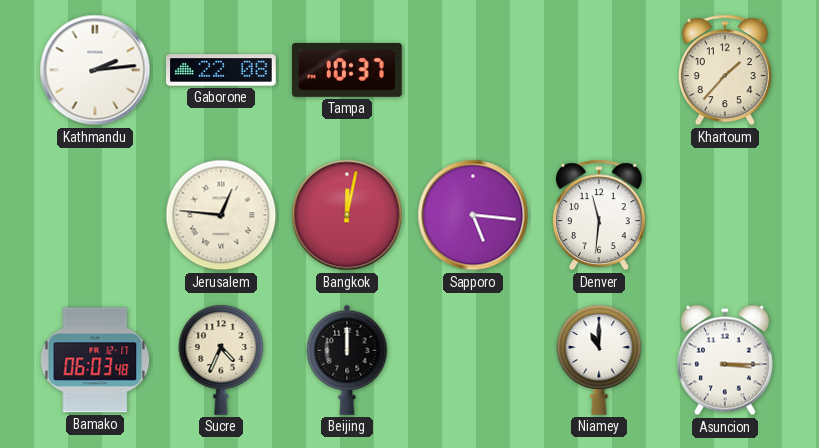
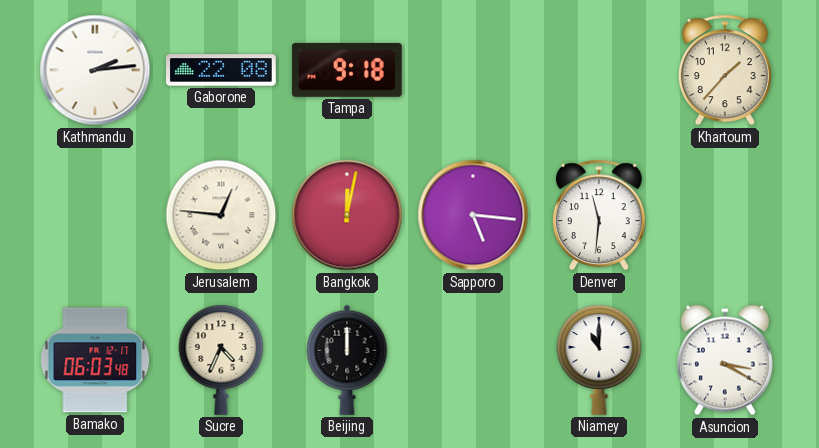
Tampa: 10:37 -> 9:18
Asuncion: 3:15 -> 3:20
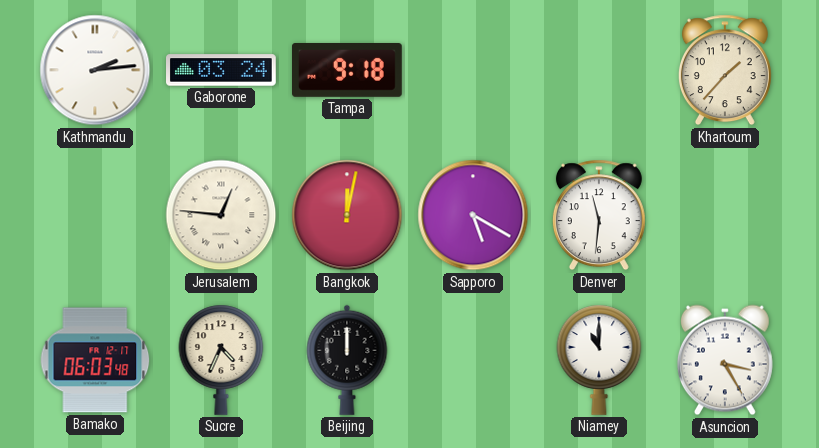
Gaborone: 22:08 -> 03:24
Sapporo: 5:16 -> 5:20
Asuncion: 3:20 -> 3:25
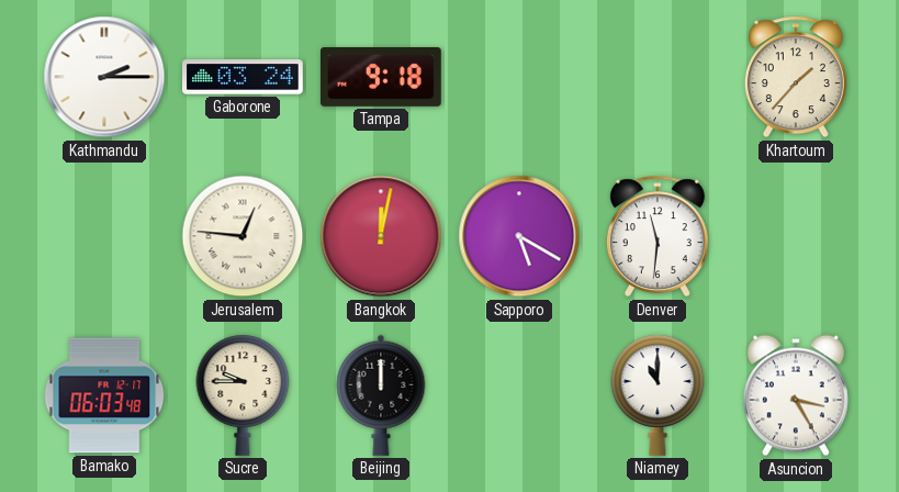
Kathmandu: 2:14 -> 2:15
Sucre: 4:34 -> 9:45
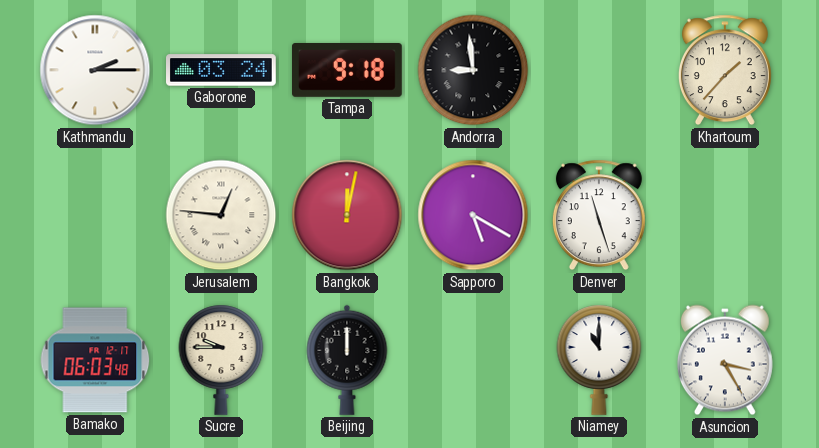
Andorra: none -> 8:59
Denver: 11:31 -> 11:27
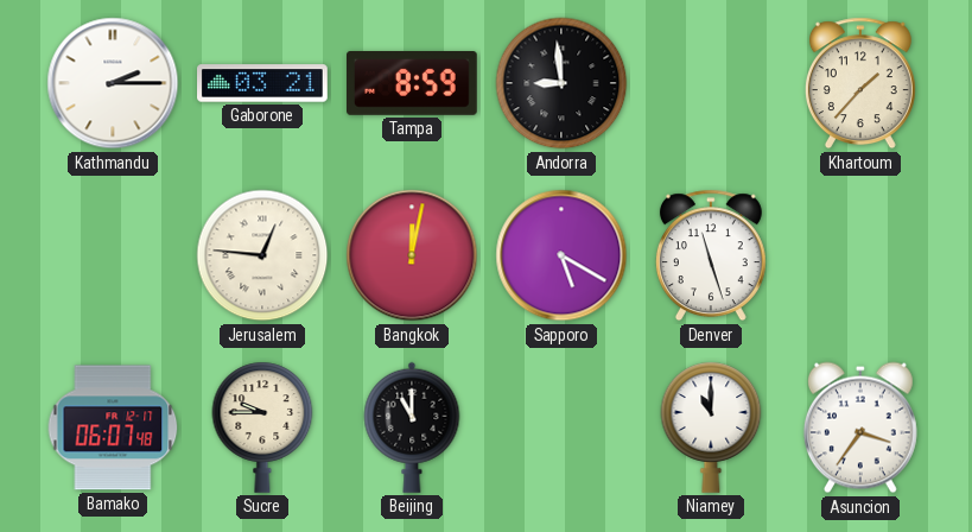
Gaborone: 03:24 -> 03:21
Tampa: 9:18 -> 8:59
Bamako: 06:03 -> 06:07
Beijing: 12:00 -> 11:00
Asuncion: 3:25 -> 3:36
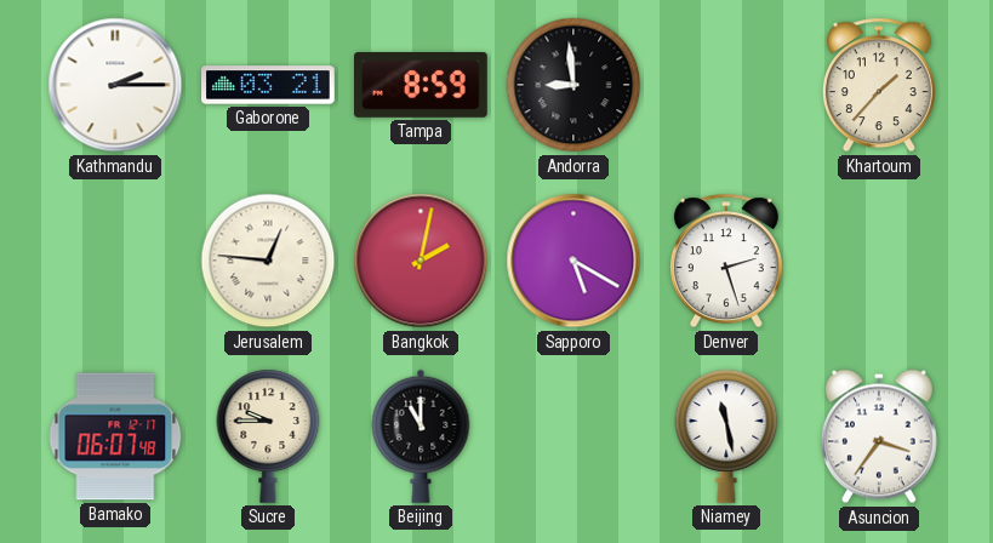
Bangkok: 12:02 -> 2:02
Denver: 11:27 -> 2:27
Niamey: 11:00 -> 11:28
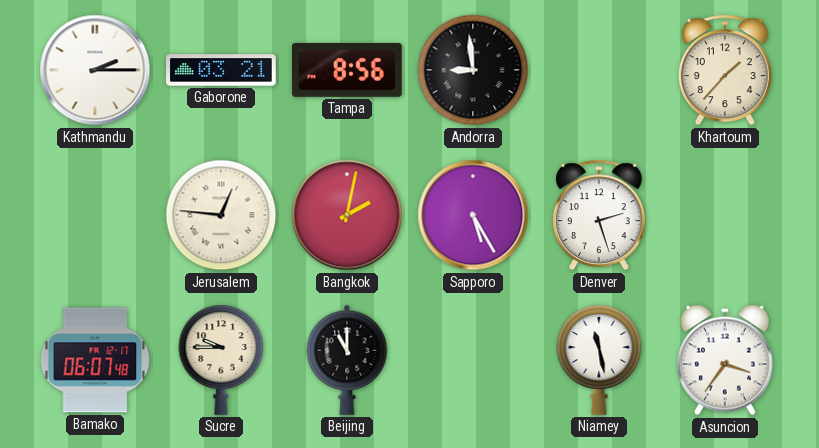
Tampa: 8:59 -> 8:56
Sapporo: 5:20 -> 5:25
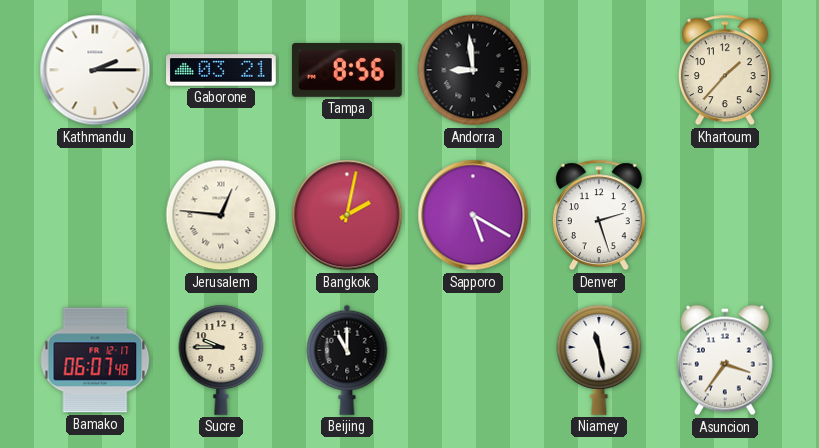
Sapporo: 5:25 -> 5:20
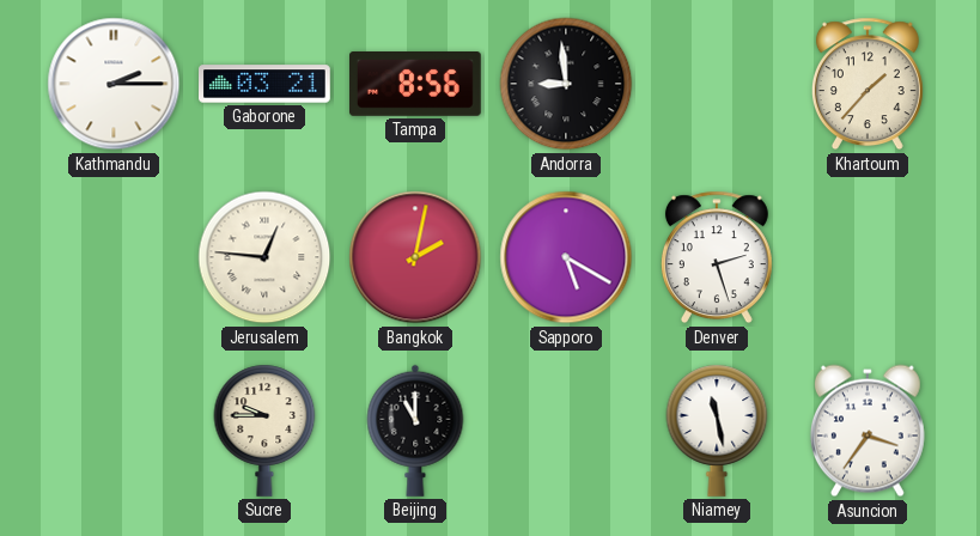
Bamako: 06:07 -> none
